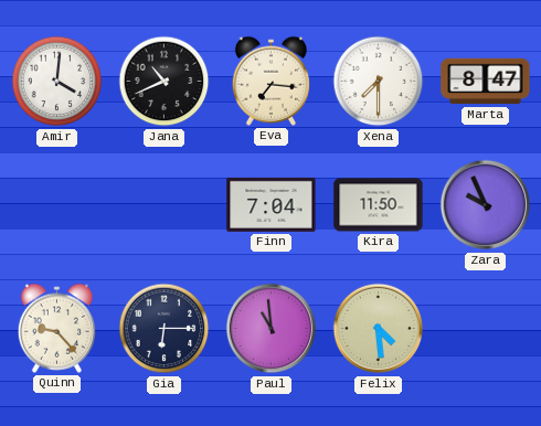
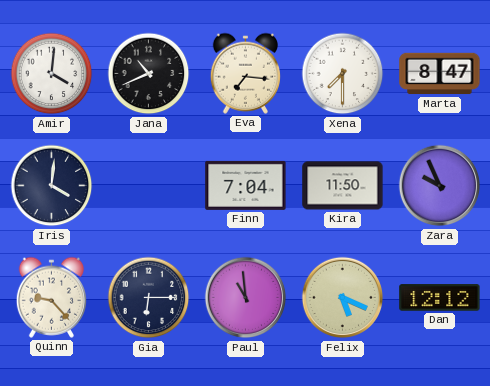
Iris: none -> 4:01
Felix: 4:29 -> 5:19
Dan: none -> 12:12
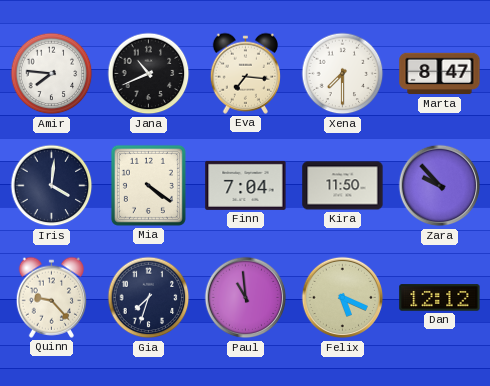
Amir: 4:01 -> 7:46
Mia: none -> 4:21
Zara: 9:56 -> 9:53
Gia: 6:15 -> 7:33
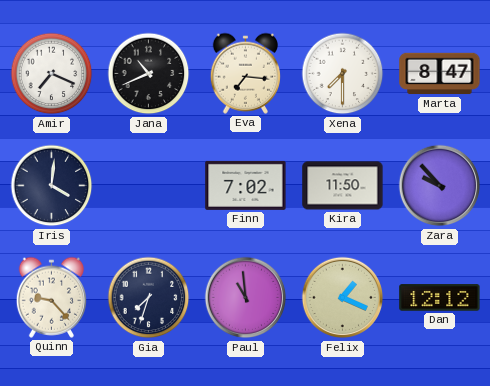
Amir: 7:46 -> 7:19
Mia: 4:21 -> none
Finn: 7:04 -> 7:02
Felix: 5:19 -> 1:19
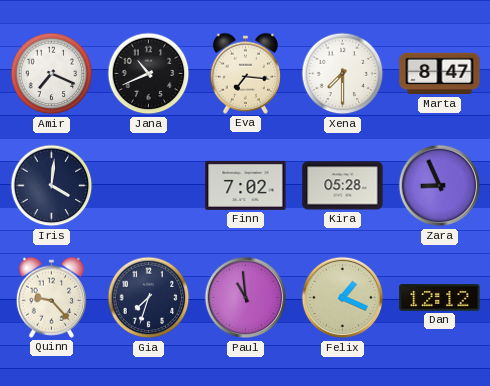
Kira: 11:50 -> 05:28
Zara: 9:53 -> 8:56
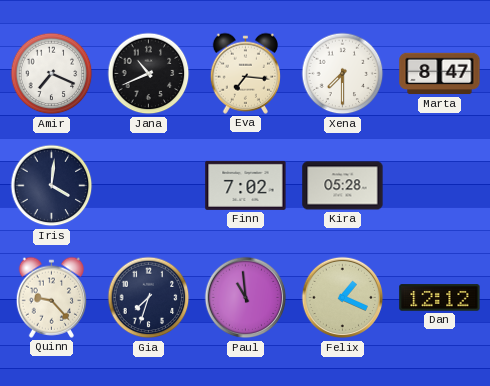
Zara: 8:56 -> none
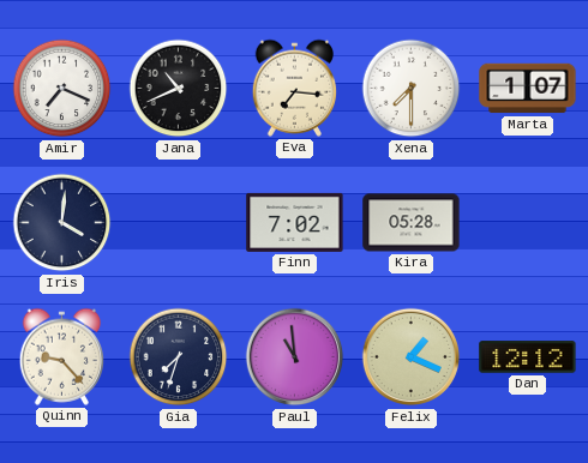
Marta: 8:47 -> 1:07
